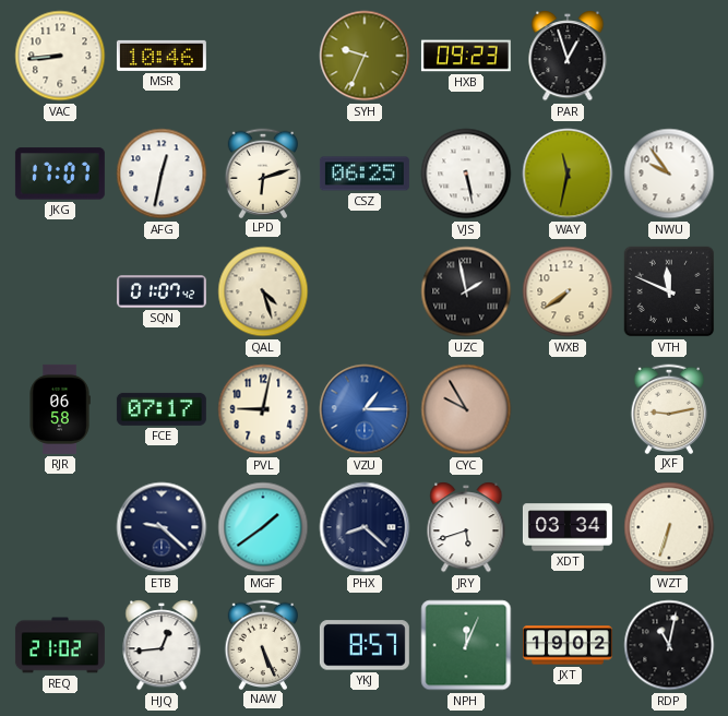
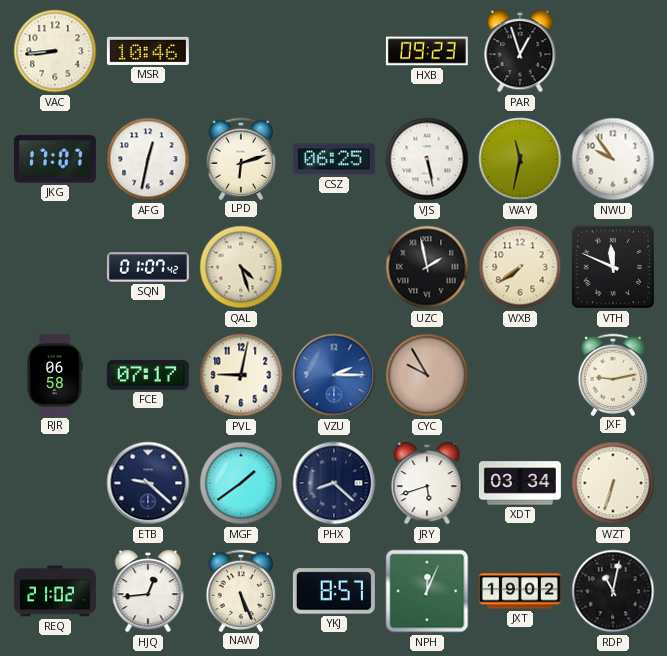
SYH: 9:34 -> none
VZU: 1:15 -> 2:15
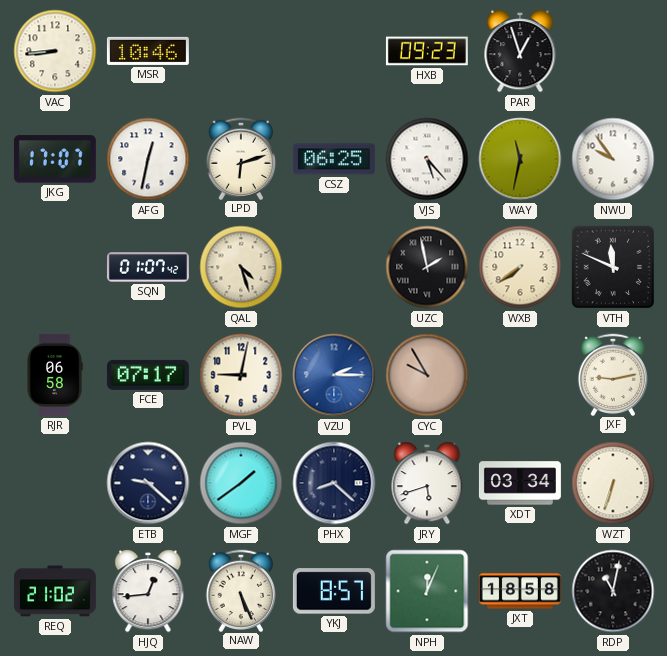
VJS: 5:28 -> 5:23
JXT: 19:02 -> 18:58
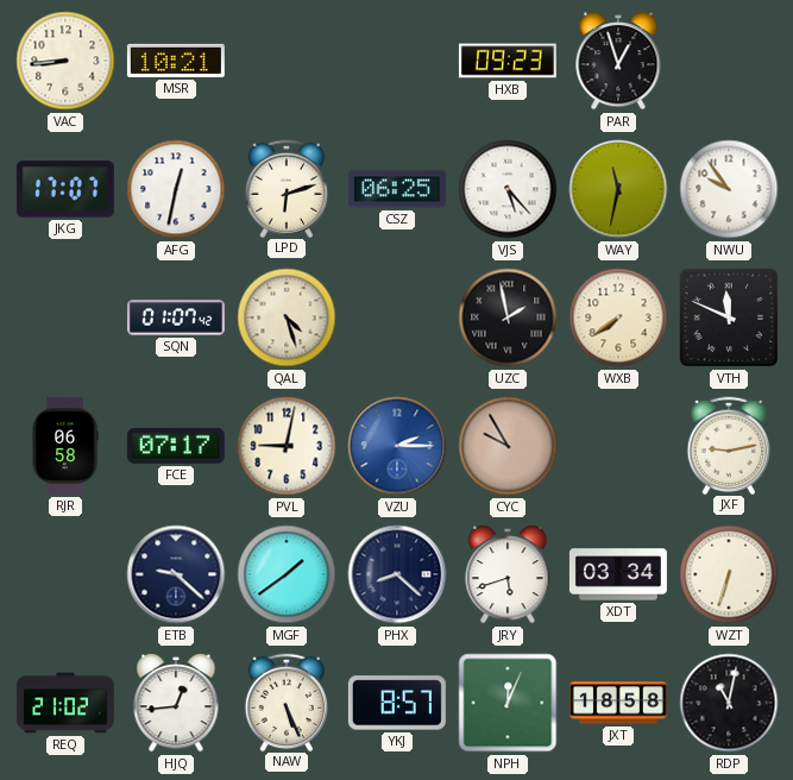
MSR: 10:46 -> 10:21
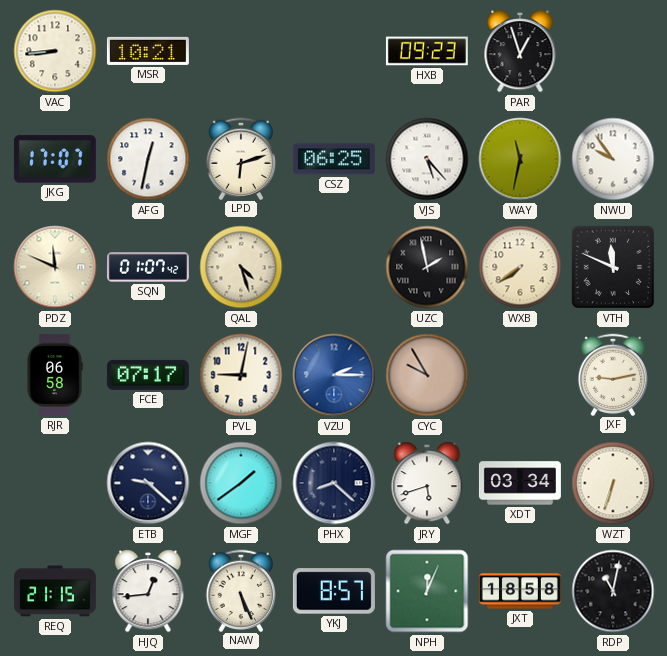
PDZ: none -> 11:49
REQ: 21:02 -> 21:15
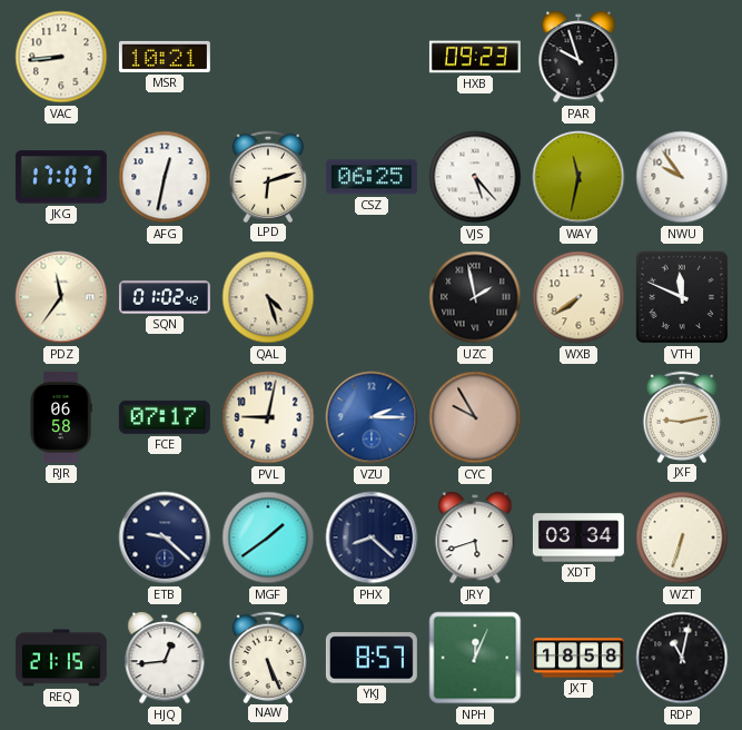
PAR: 12:57 -> 9:57
PDZ: 11:49 -> 11:36
SQN: 01:07 -> 01:02
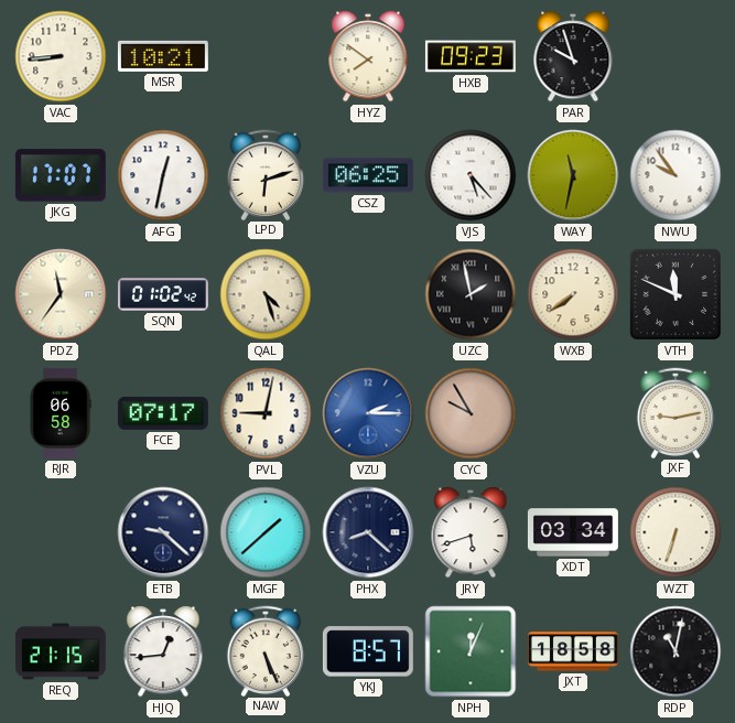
HYZ: none -> 7:51
MGF: 1:39 -> 1:38
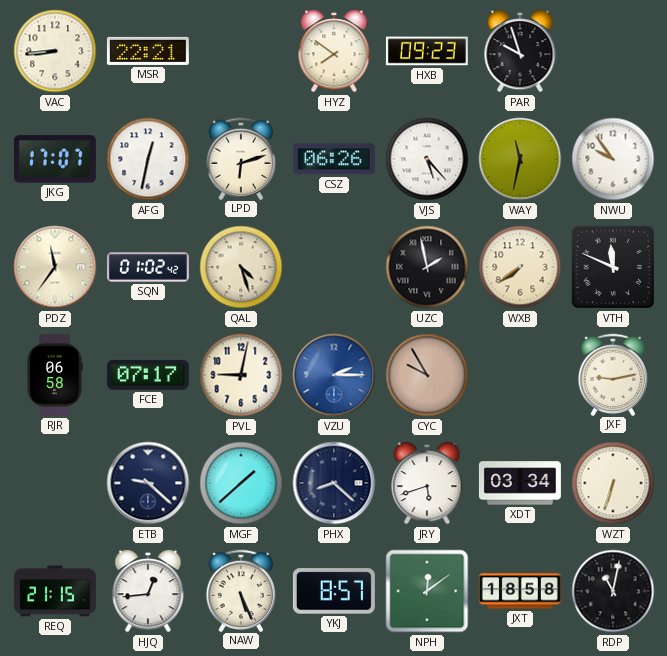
MSR: 10:21 -> 22:21
CSZ: 06:25 -> 06:26
NPH: 12:04 -> 12:09
